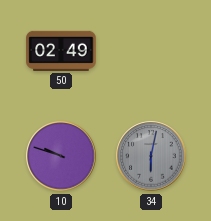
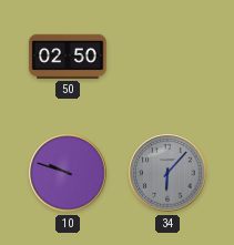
50: 02:49 -> 02:50
34: 6:02 -> 6:07
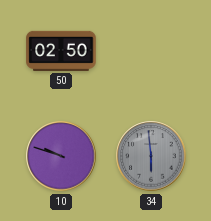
34: 6:07 -> 5:59
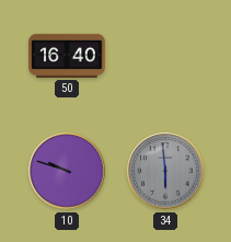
50: 02:50 -> 16:40
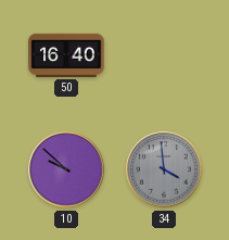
10: 9:48 -> 9:52
34: 5:59 -> 3:59
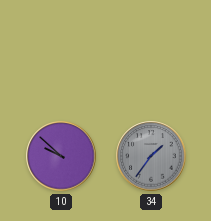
50: 16:40 -> none
34: 3:59 -> 1:36
